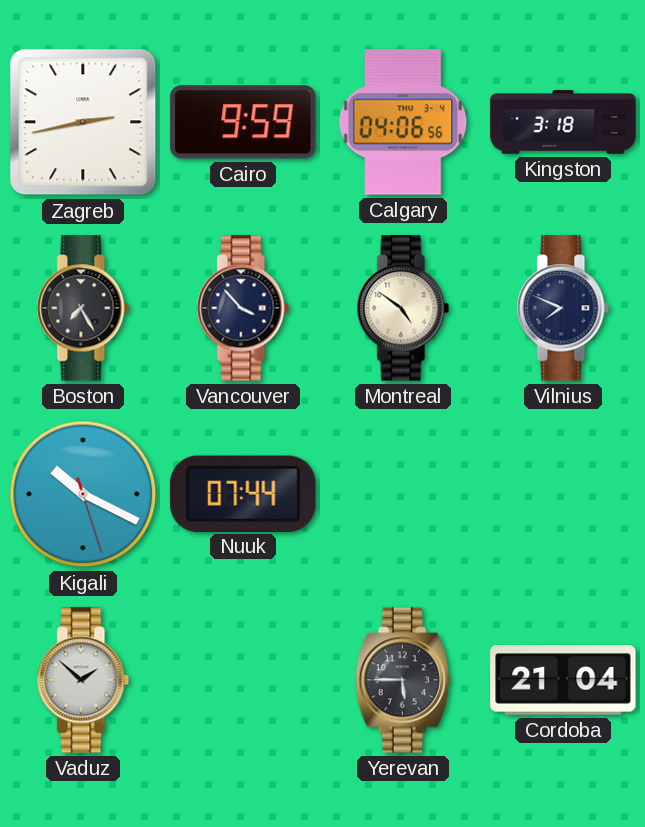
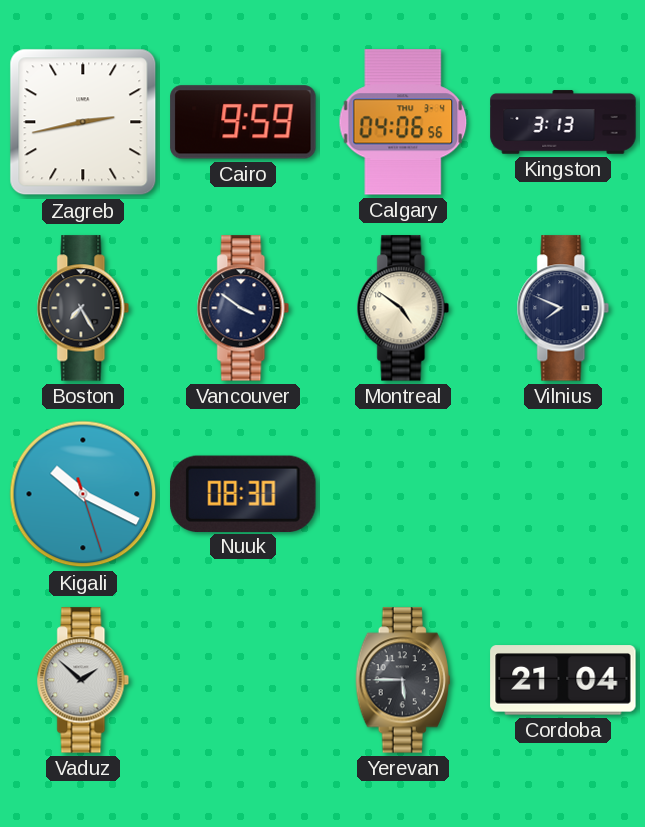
Kingston: 3:18 -> 3:13
Vancouver: 3:53 -> 3:51
Nuuk: 07:44 -> 08:30
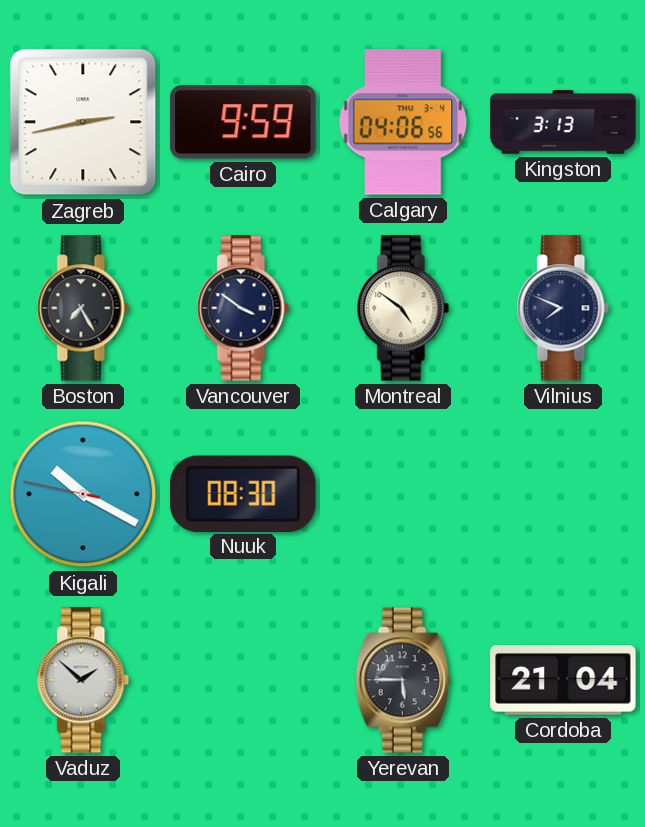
Kigali: 10:19:27 -> 10:19:47
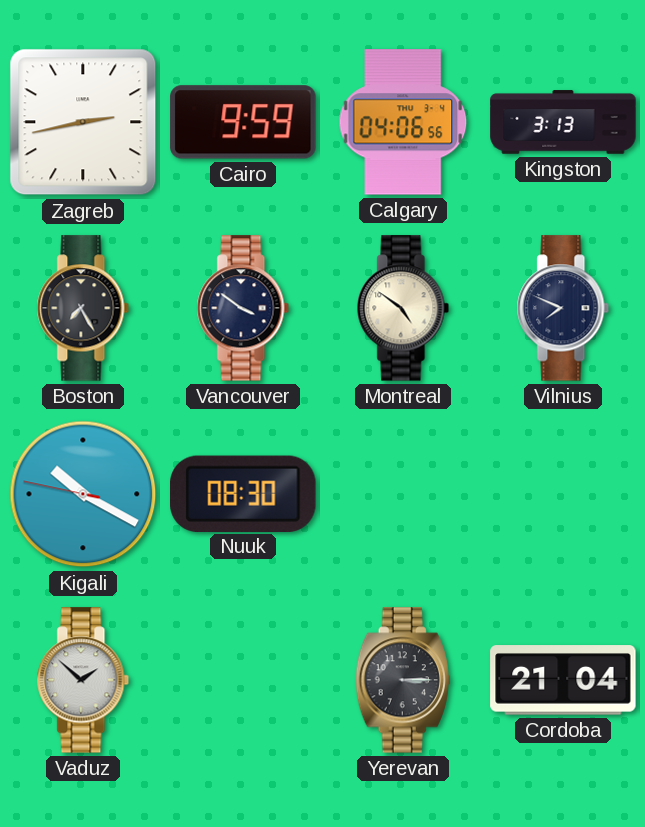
Yerevan: 5:45 -> 3:15
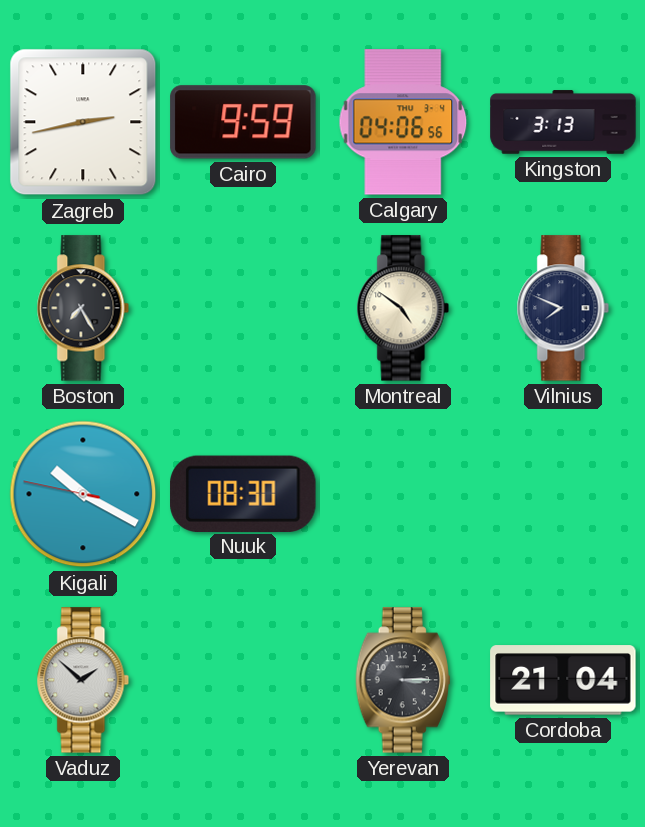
Vancouver: 3:51 -> none
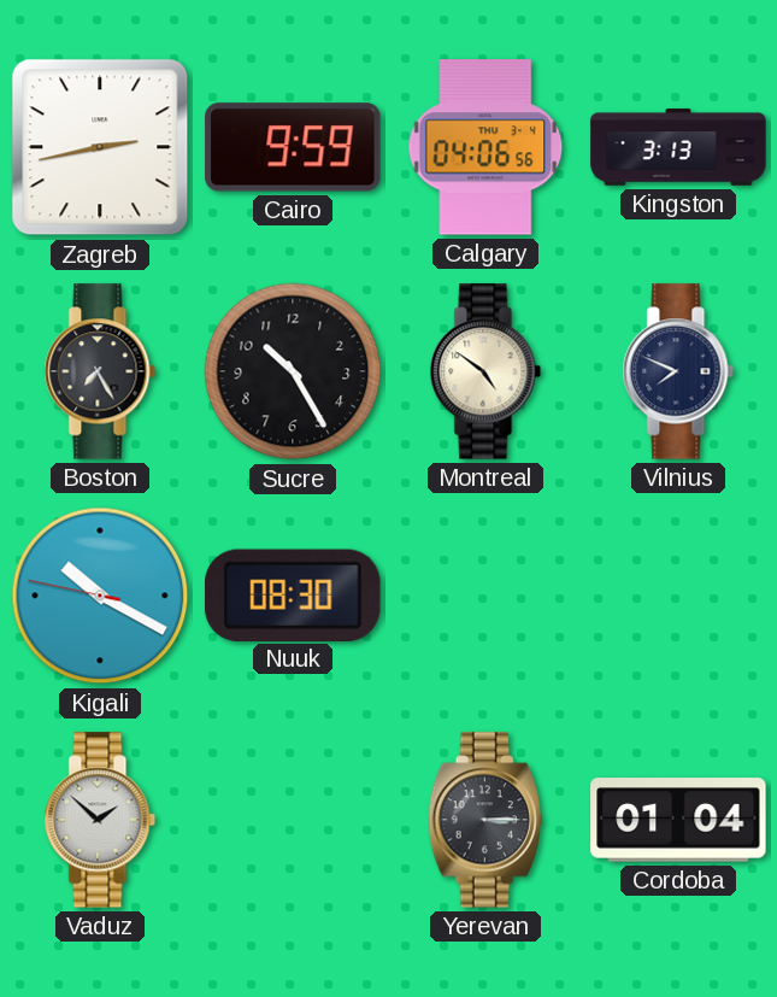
Sucre: none -> 10:25
Cordoba: 21:04 -> 01:04
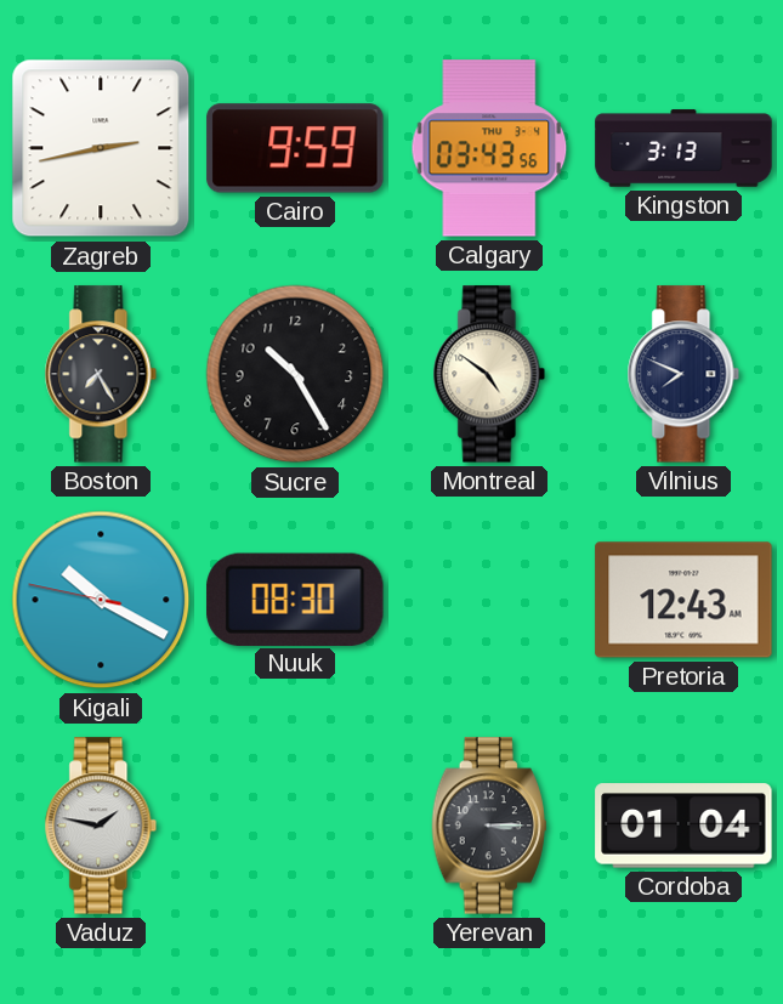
Calgary: 04:06 -> 03:43
Pretoria: none -> 12:43
Vaduz: 1:52 -> 1:47
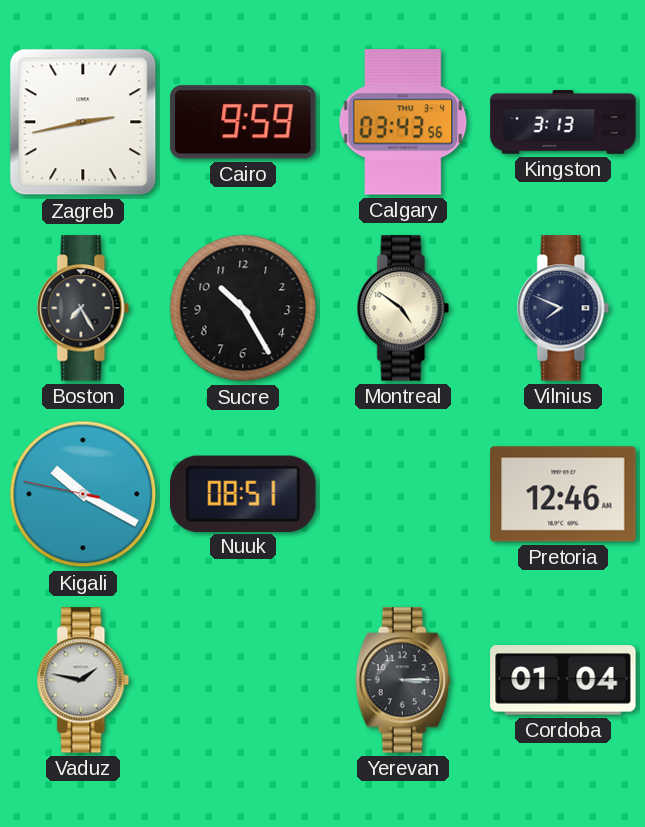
Nuuk: 08:30 -> 08:51
Pretoria: 12:43 -> 12:46
